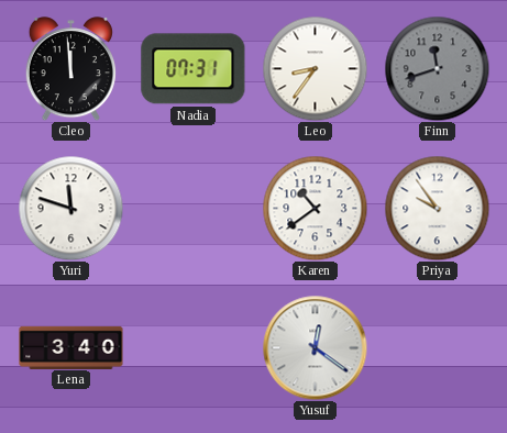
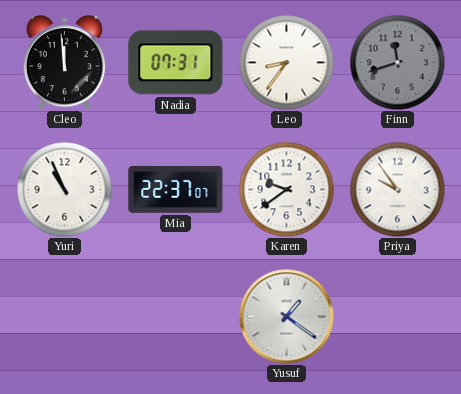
Yuri: 11:48 -> 10:56
Mia: none -> 22:37
Karen: 10:39 -> 9:39
Lena: 3:40 -> none
Yusuf: 12:21 -> 1:21
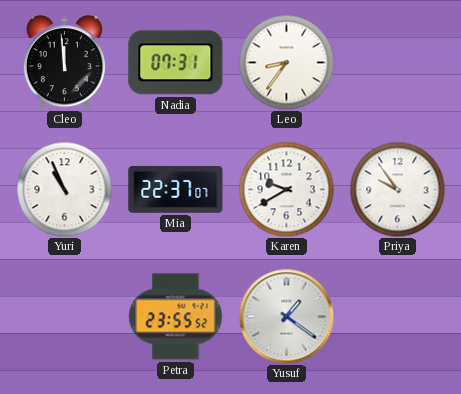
Finn: 11:42 -> none
Karen: 9:39 -> 9:40
Petra: none -> 23:55
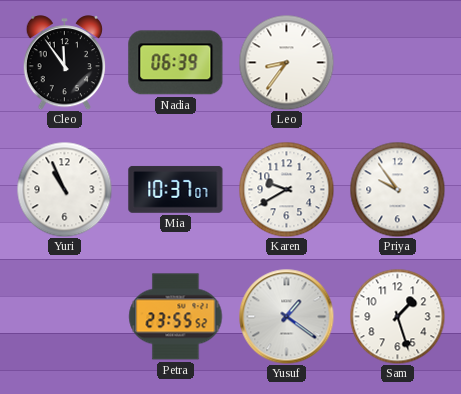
Cleo: 11:59 -> 11:54
Nadia: 07:31 -> 06:39
Mia: 22:37 -> 10:37
Sam: none -> 1:27
